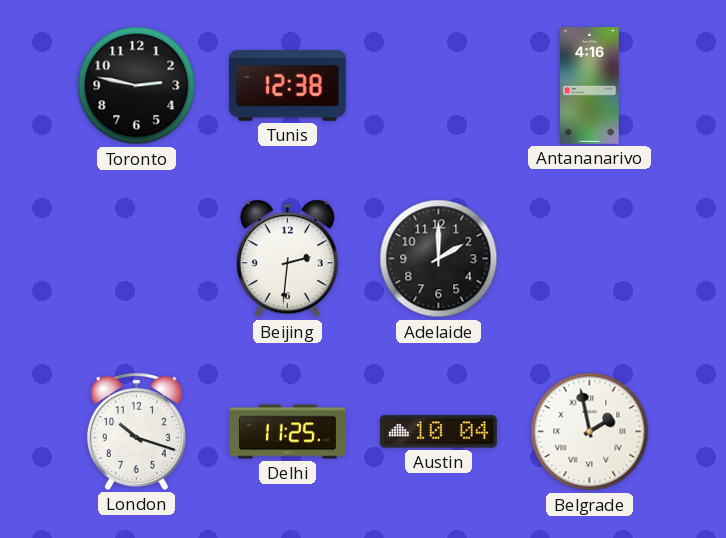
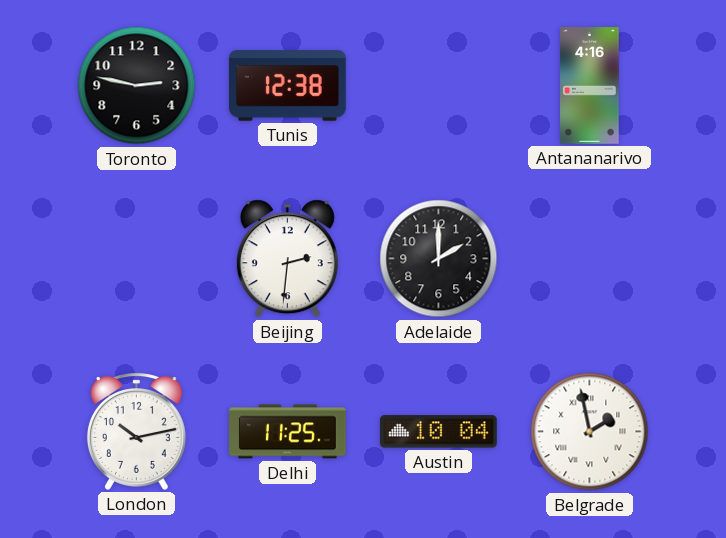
London: 10:18 -> 10:13
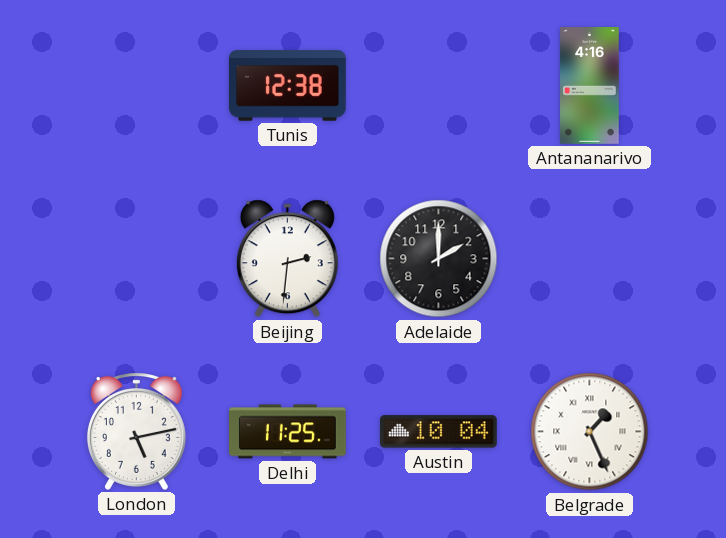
Toronto: 2:47 -> none
London: 10:13 -> 5:13
Belgrade: 1:58 -> 1:26
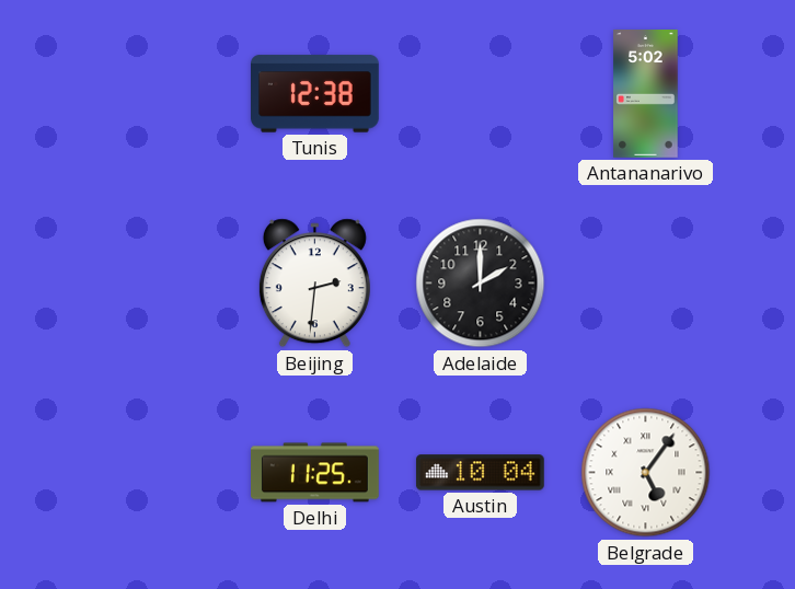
Antananarivo: 4:16 -> 5:02
London: 5:13 -> none
Belgrade: 1:26 -> 5:06
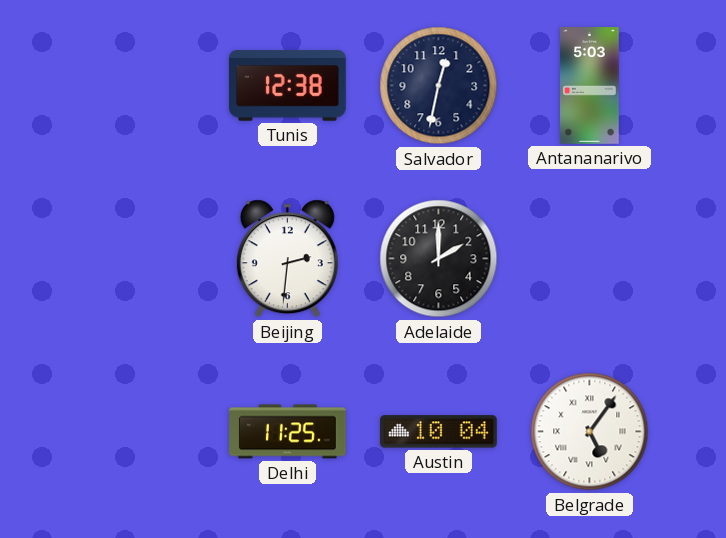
Salvador: none -> 12:32
Antananarivo: 5:02 -> 5:03
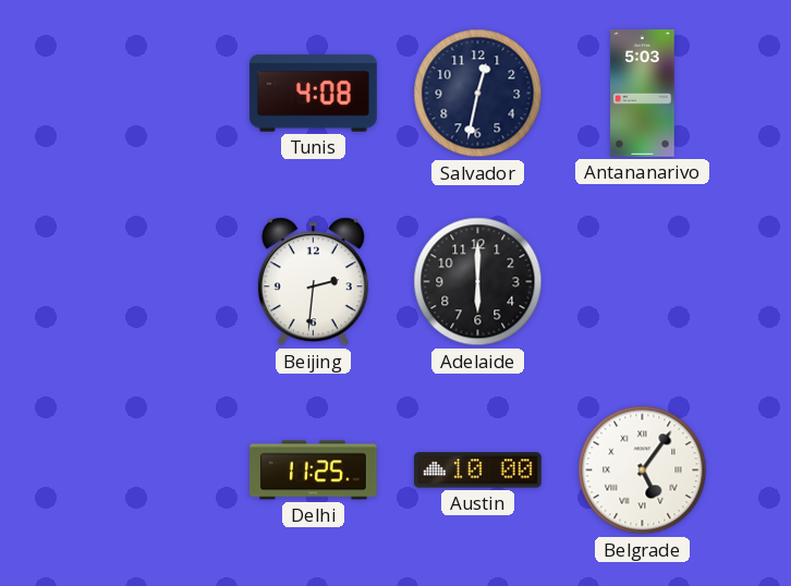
Tunis: 12:38 -> 4:08
Adelaide: 2:00 -> 6:00
Austin: 10:04 -> 10:00
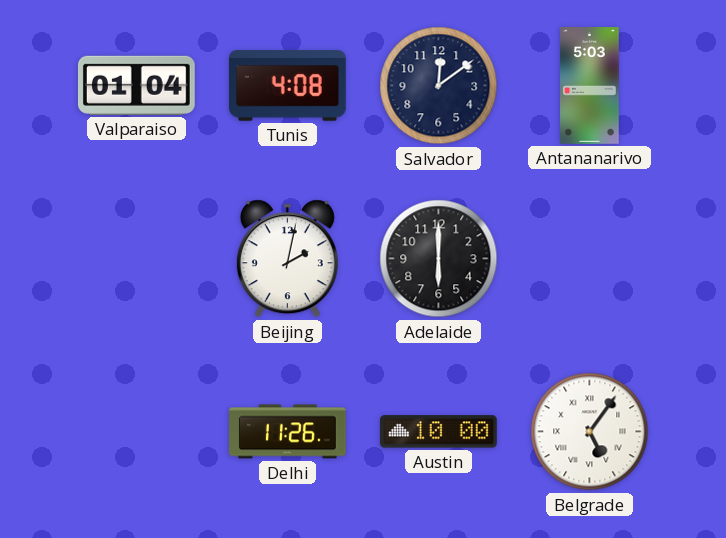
Valparaiso: none -> 01:04
Salvador: 12:32 -> 12:09
Beijing: 2:31 -> 2:02
Delhi: 11:25 -> 11:26
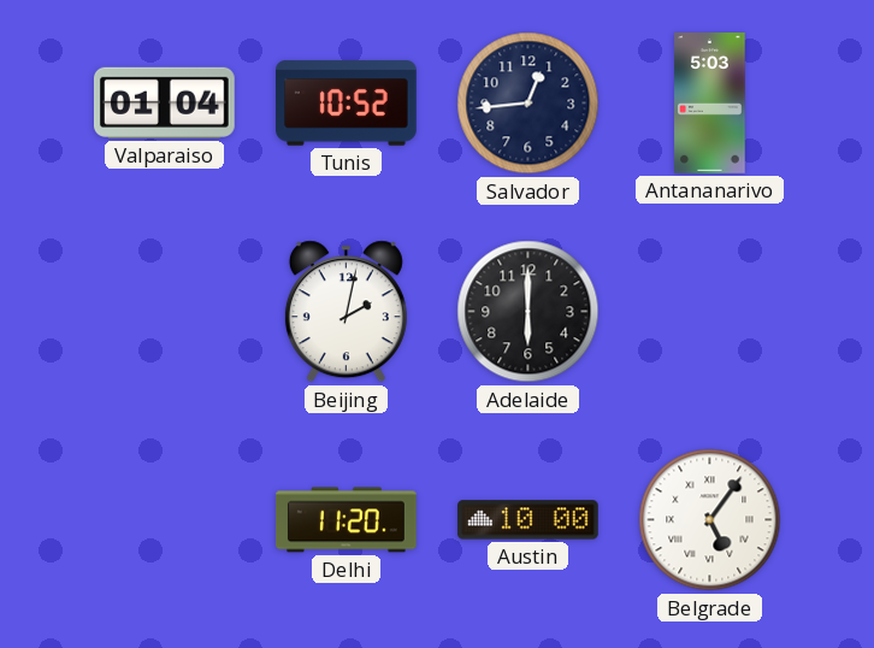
Tunis: 4:08 -> 10:52
Salvador: 12:09 -> 12:44
Delhi: 11:26 -> 11:20
